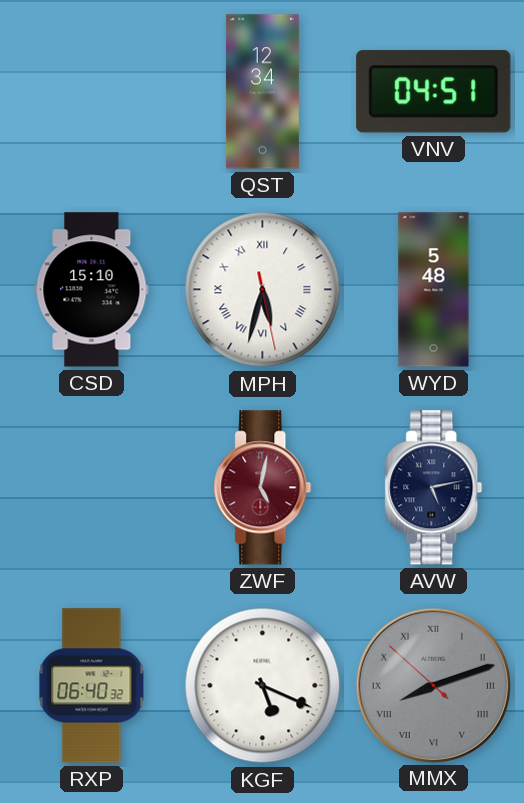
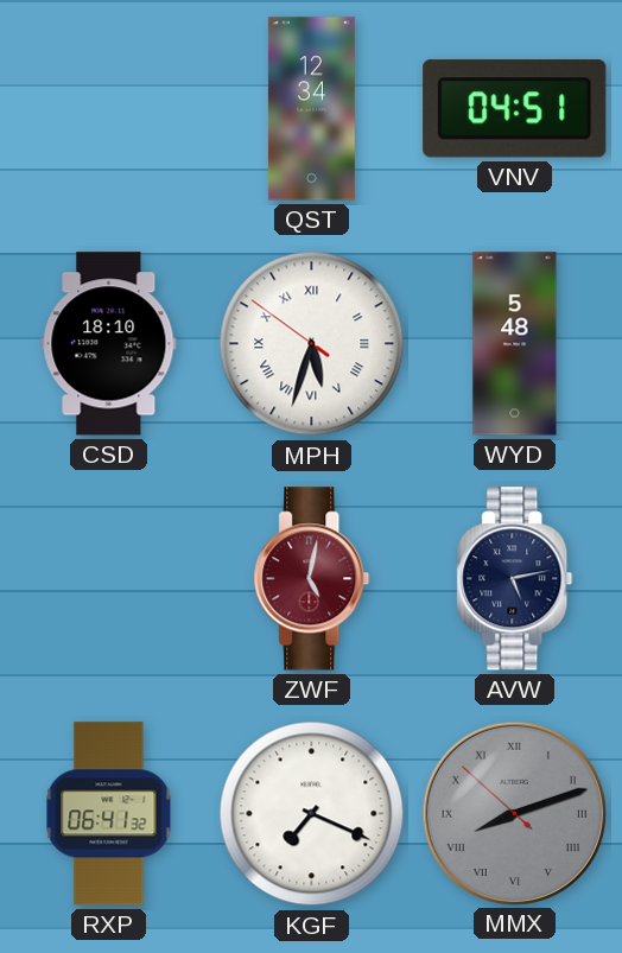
CSD: 15:10 -> 18:10
MPH: 5:32:28 -> 5:32:51
RXP: 06:40 -> 06:41
KGF: 5:19 -> 7:19
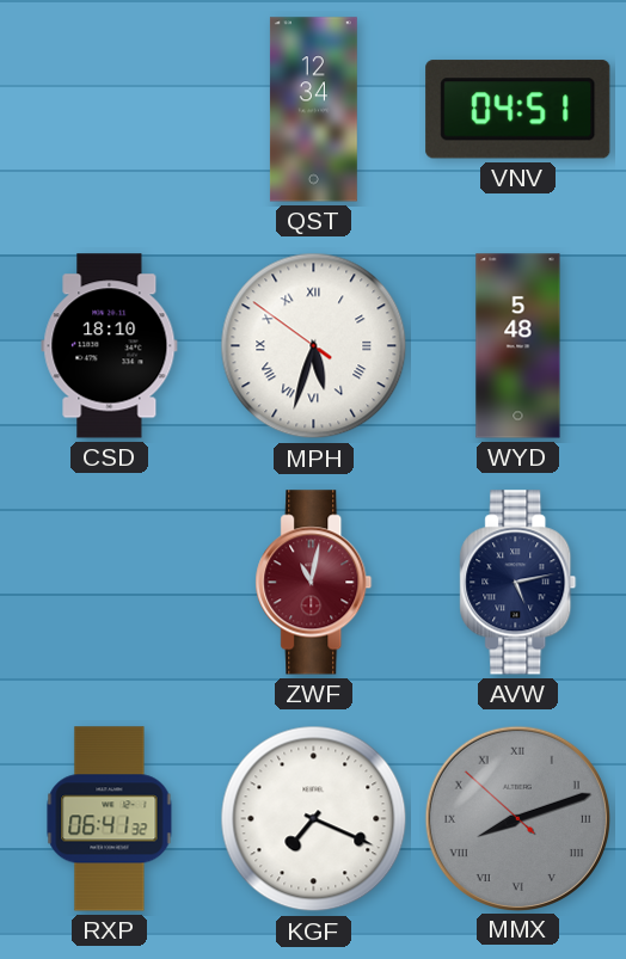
ZWF: 5:02 -> 11:02
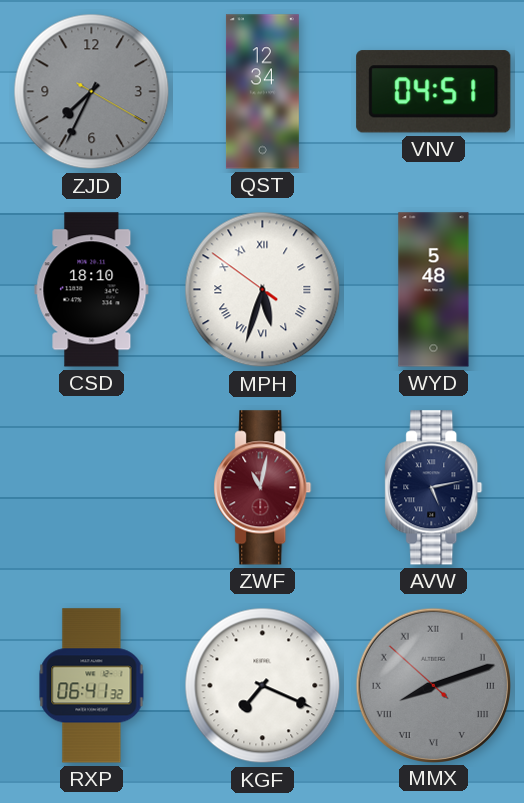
ZJD: none -> 7:34
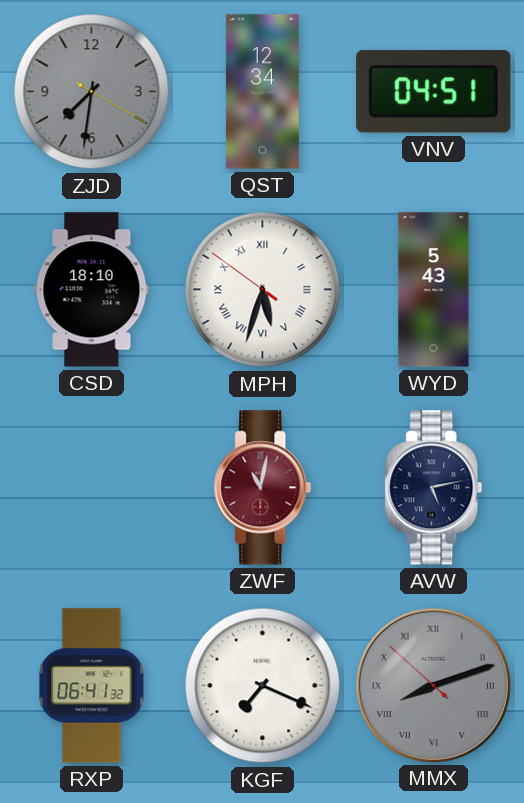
ZJD: 7:34 -> 7:31
WYD: 5:48 -> 5:43
